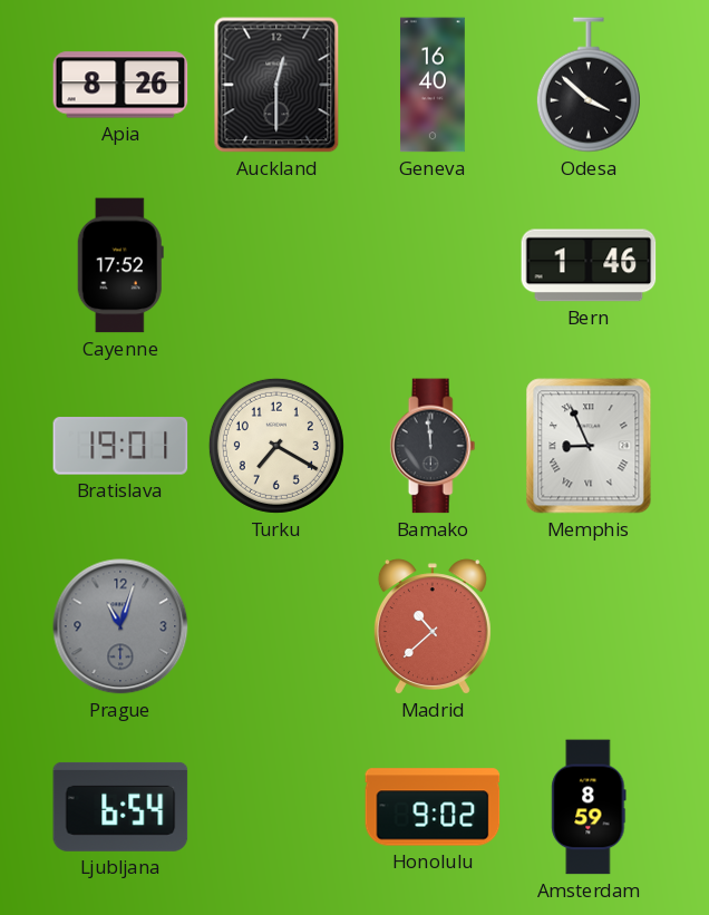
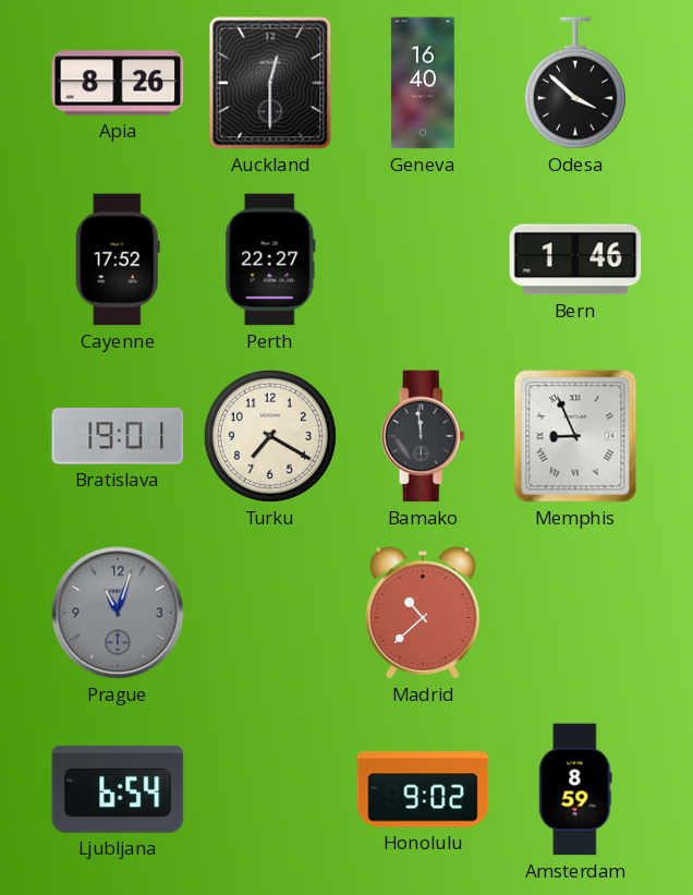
Perth: none -> 22:27
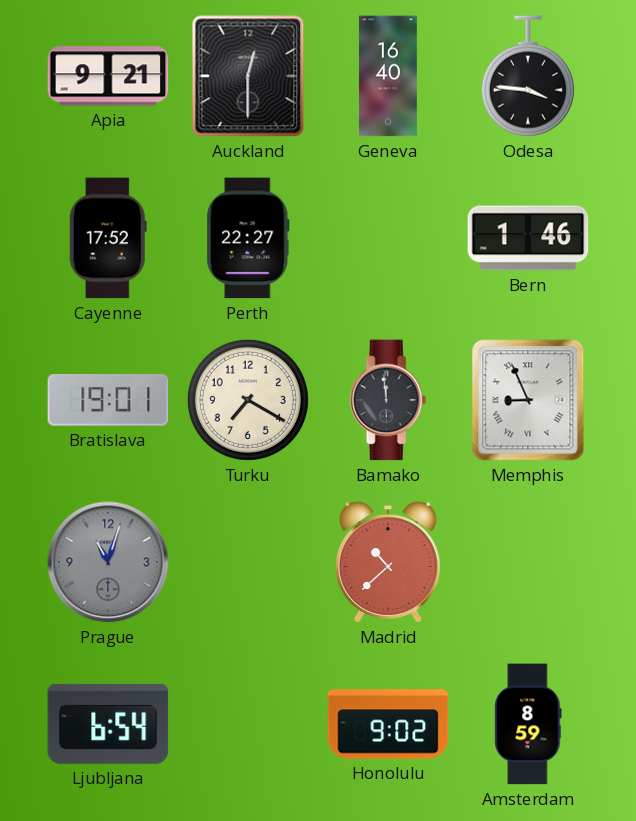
Apia: 8:26 -> 9:21
Odesa: 3:52 -> 3:46
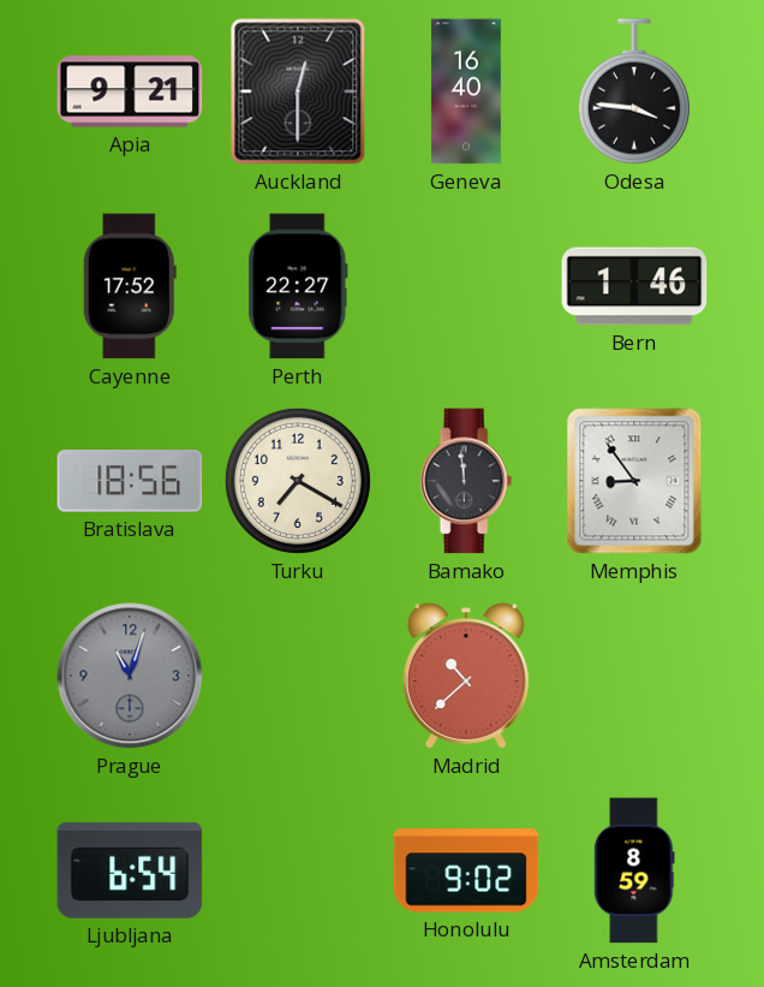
Bratislava: 19:01 -> 18:56
Memphis: 8:56 -> 8:54
